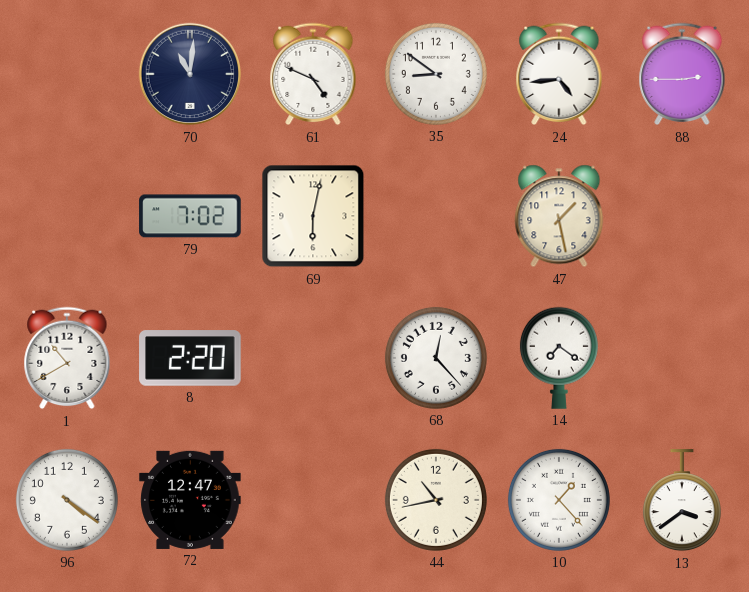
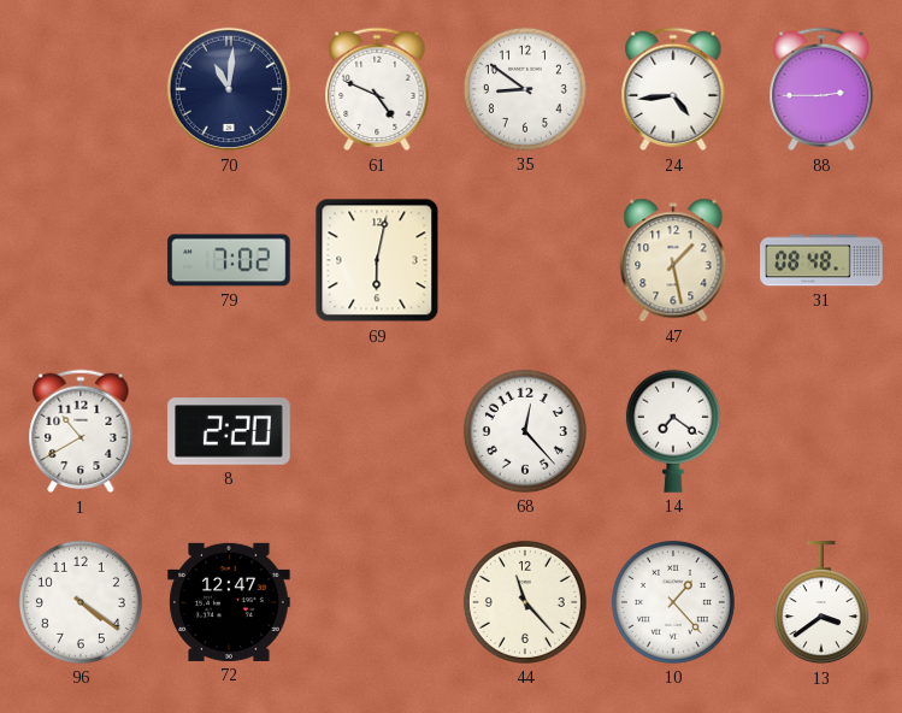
31: none -> 08:48
44: 10:43 -> 11:23
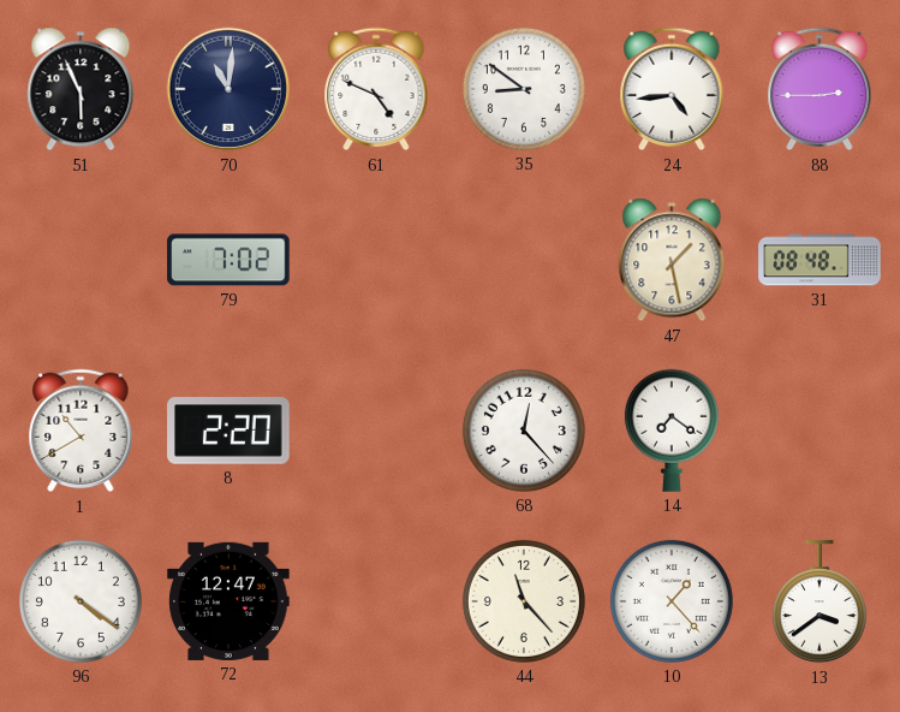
51: none -> 5:56
69: 6:02 -> none
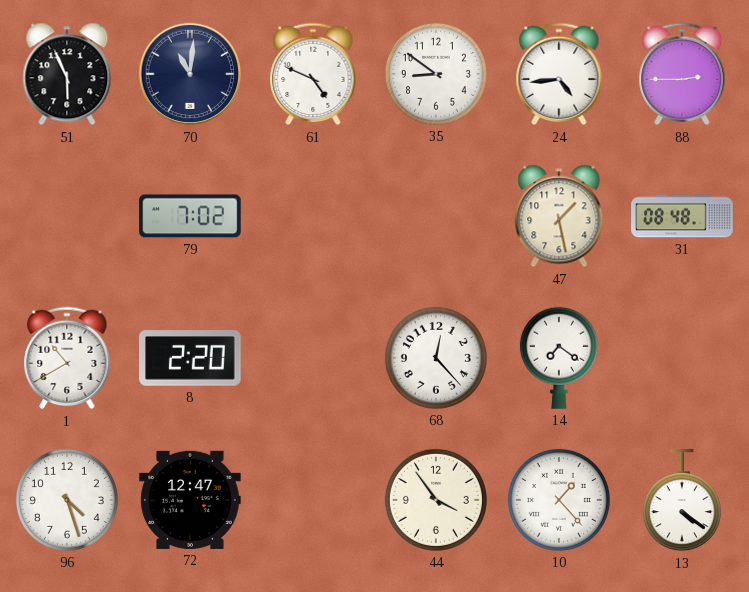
96: 4:21 -> 4:27
44: 11:23 -> 3:54
13: 3:39 -> 4:21
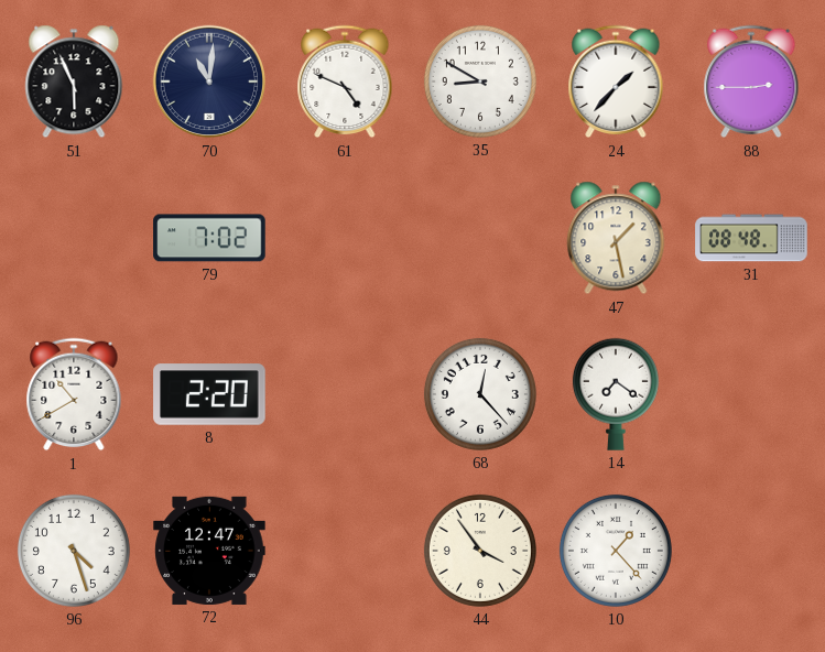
35: 8:51 -> 8:50
24: 4:44 -> 1:37
13: 4:21 -> none
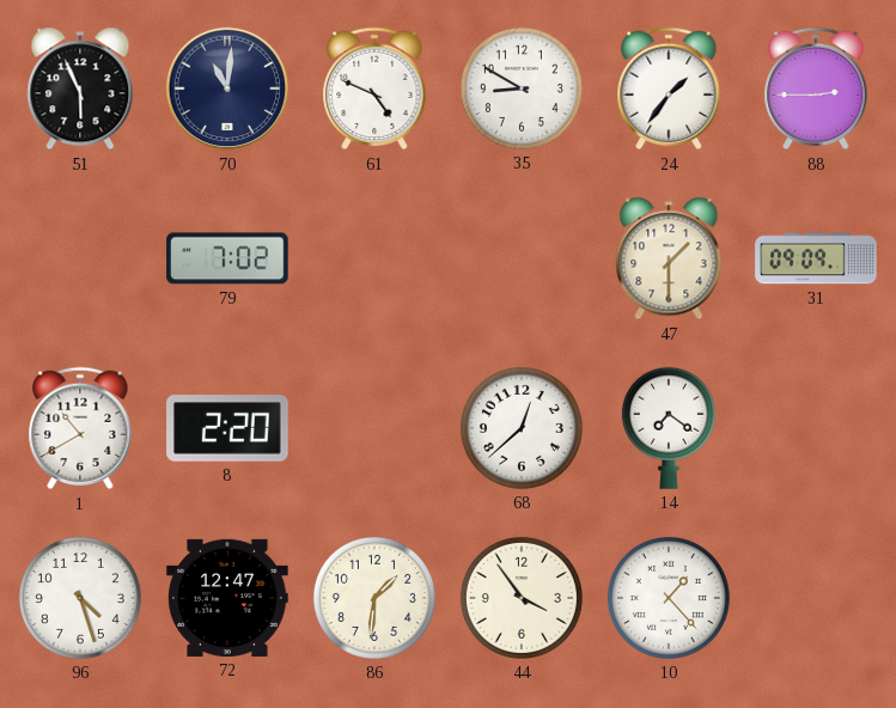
24: 1:37 -> 1:36
47: 1:28 -> 1:30
31: 08:48 -> 09:09
68: 12:23 -> 12:38
86: none -> 1:31
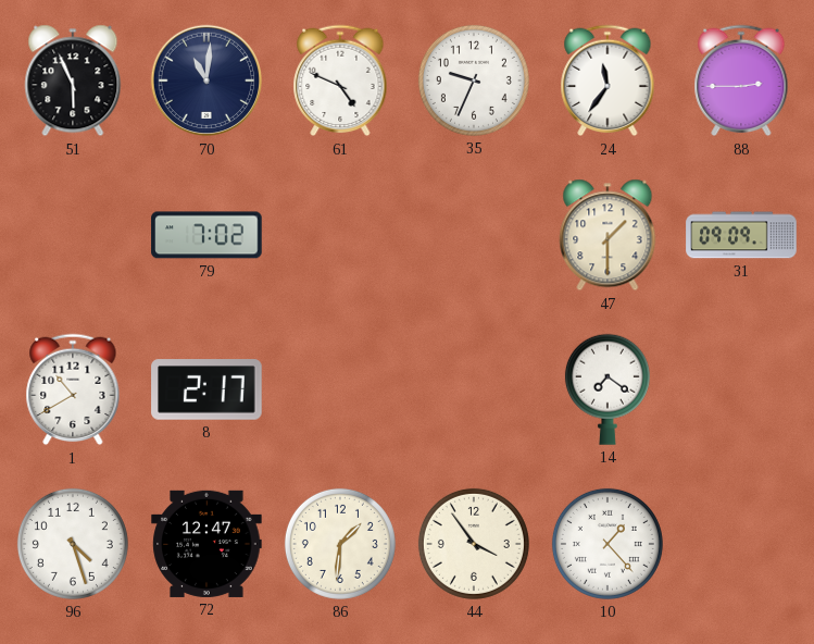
35: 8:50 -> 9:34
24: 1:36 -> 11:36
8: 2:20 -> 2:17
68: 12:38 -> none
